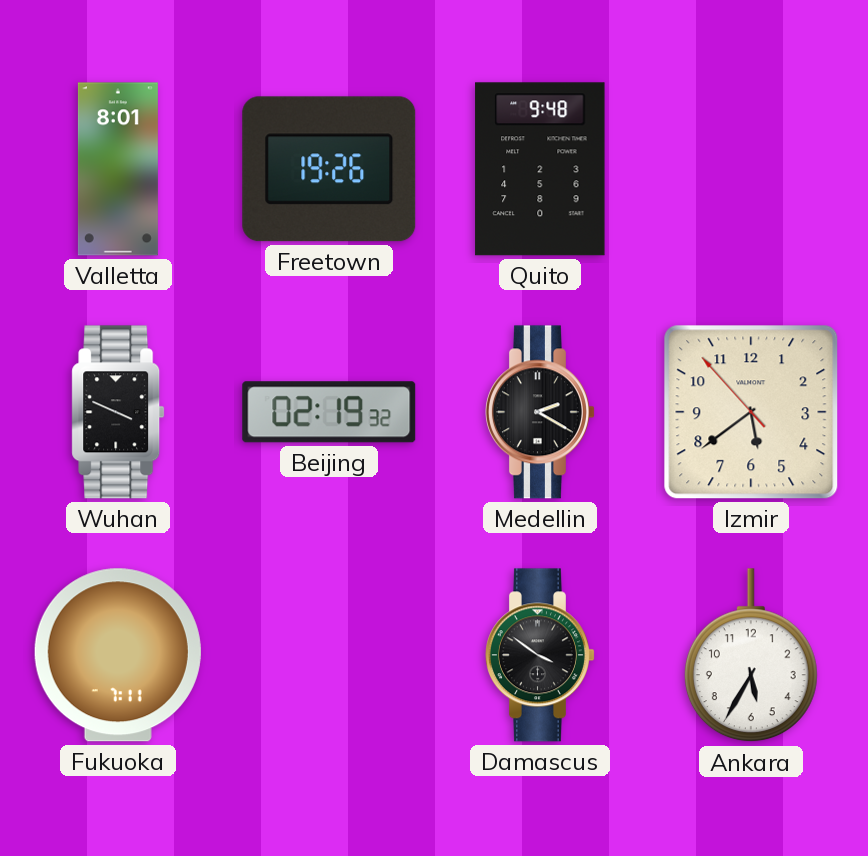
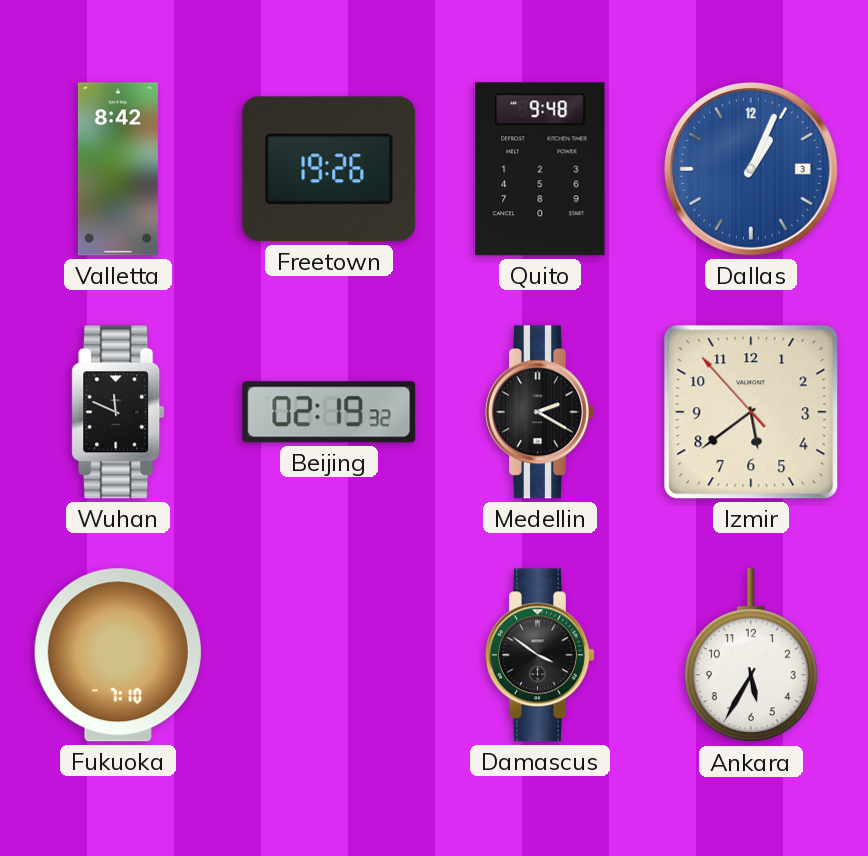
Valletta: 8:01 -> 8:42
Dallas: none -> 1:04
Wuhan: 3:49 -> 11:49
Fukuoka: 7:11 -> 7:10
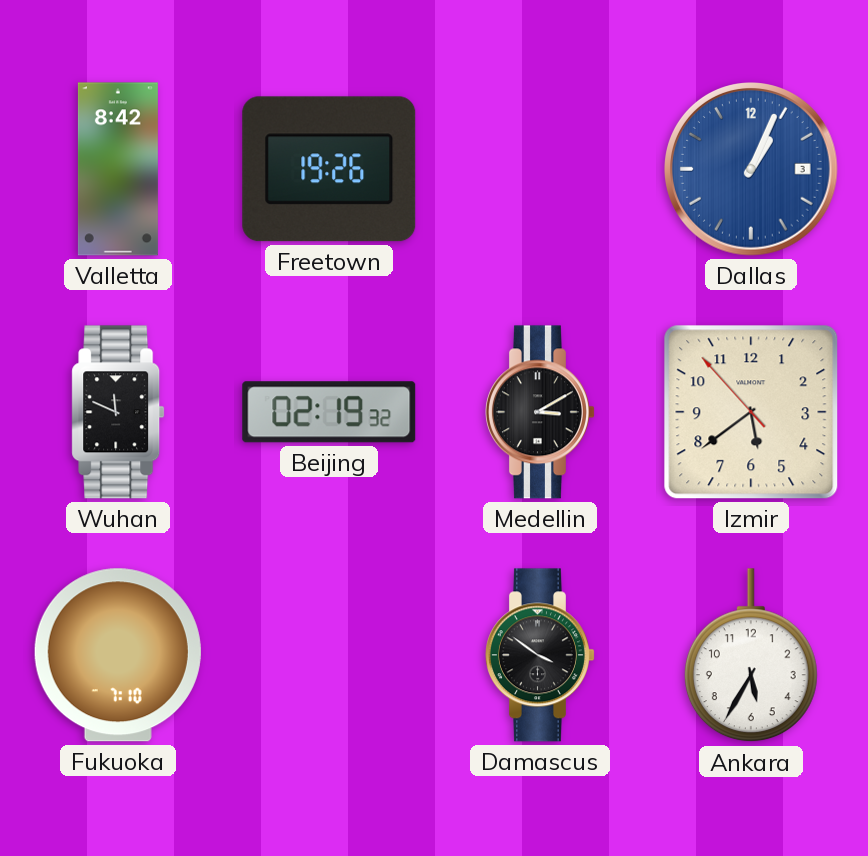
Quito: 9:48 -> none
Medellin: 2:20 -> 3:10
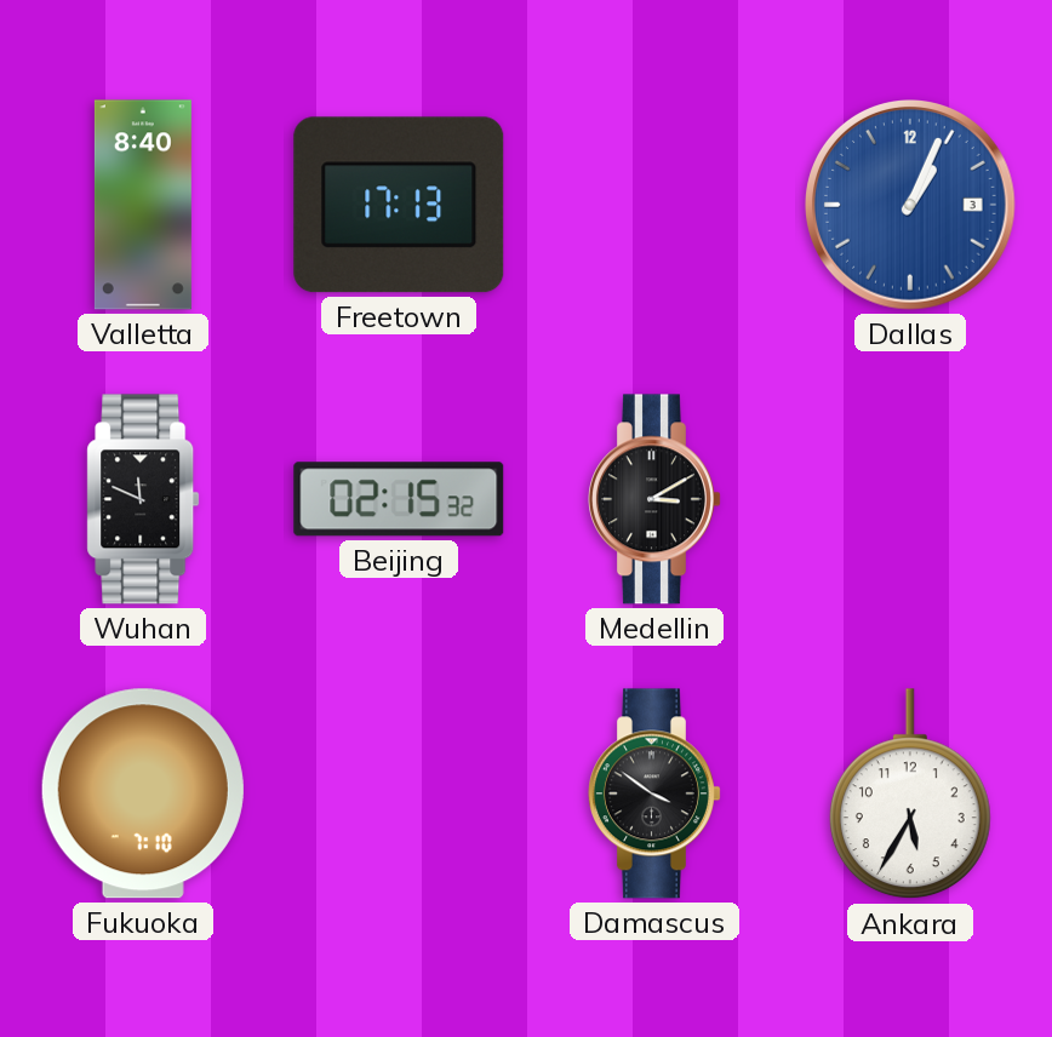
Valletta: 8:42 -> 8:40
Freetown: 19:26 -> 17:13
Beijing: 02:19 -> 02:15
Izmir: 5:38 -> none
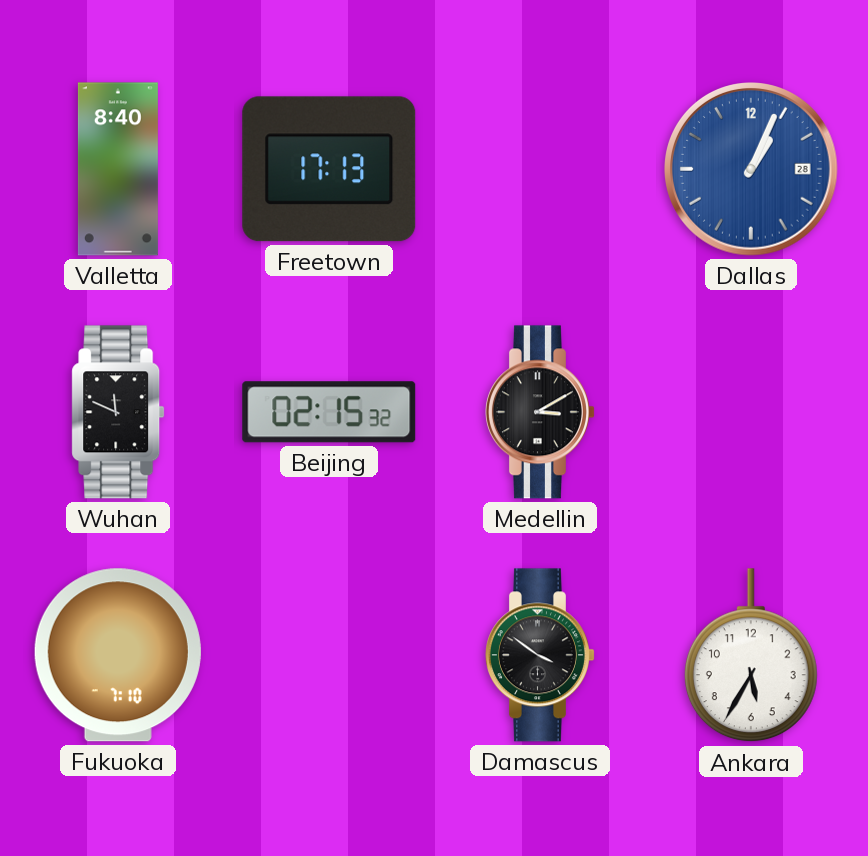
Dallas date: 3 -> 28
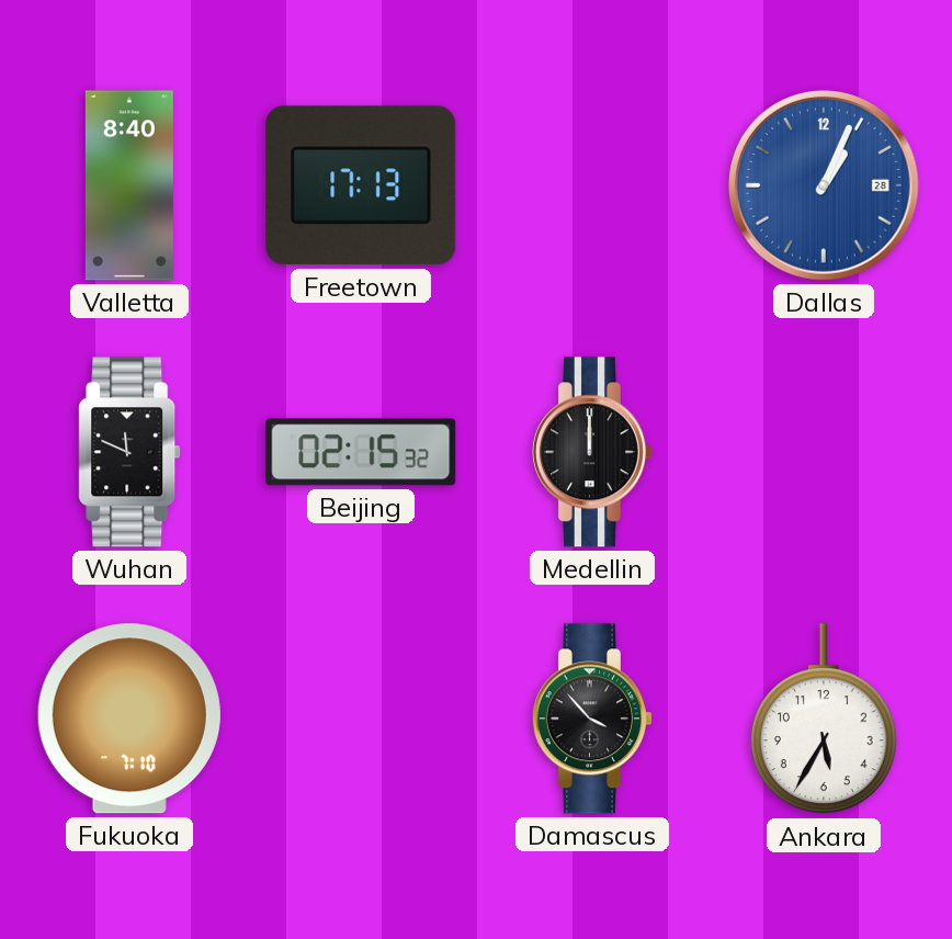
Medellin: 3:10 -> 12:00
Damascus: 3:51 -> 3:53
